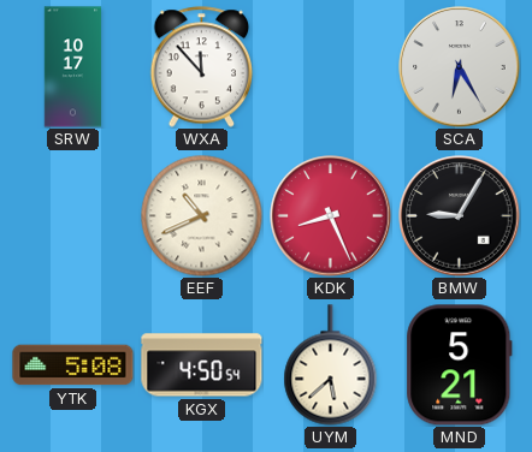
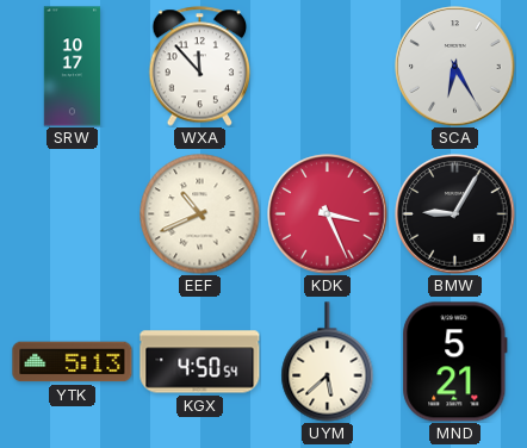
KDK: 8:26 -> 3:26
YTK: 5:08 -> 5:13
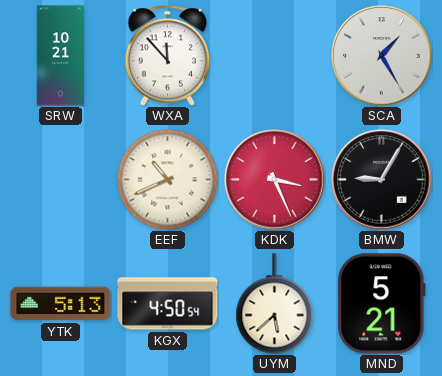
SRW: 10:17 -> 10:21
SCA: 6:25 -> 1:25
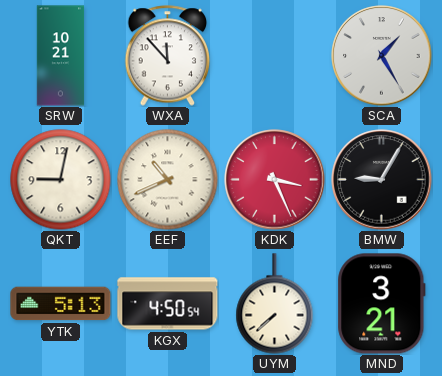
QKT: none -> 9:02
UYM: 5:38 -> 7:38
MND: 5:21 -> 3:21
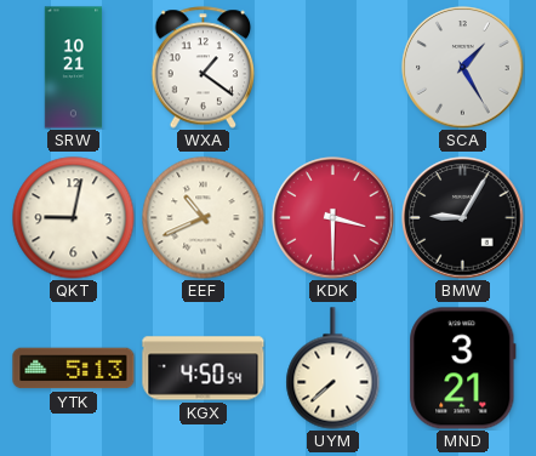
WXA: 11:53 -> 1:21
KDK: 3:26 -> 3:30
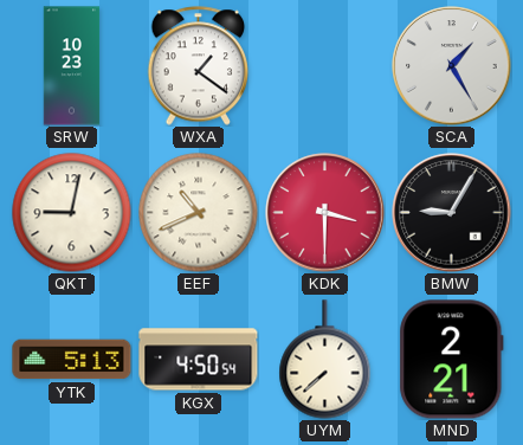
SRW: 10:21 -> 10:23
MND: 3:21 -> 2:21
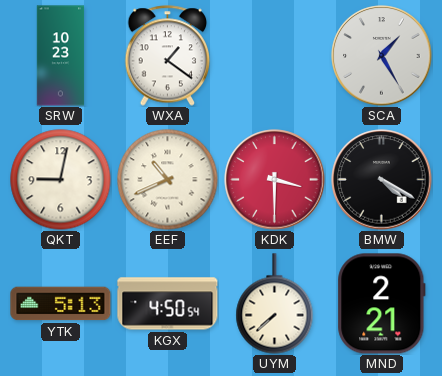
BMW: 9:05 -> 4:20
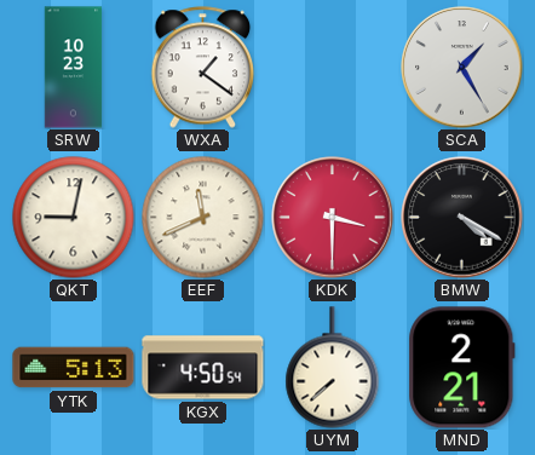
EEF: 10:41 -> 11:41
